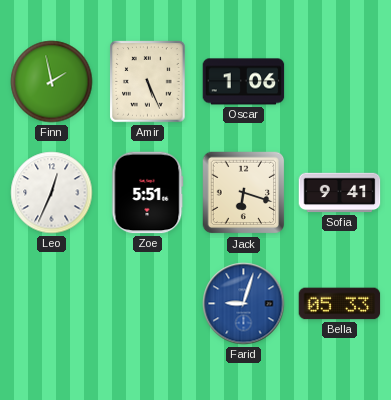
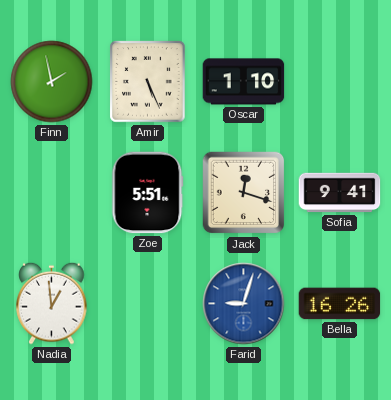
Oscar: 1:06 -> 1:10
Leo: 12:34 -> none
Jack: 6:18 -> 12:18
Nadia: none -> 12:59
Bella: 05:33 -> 16:26
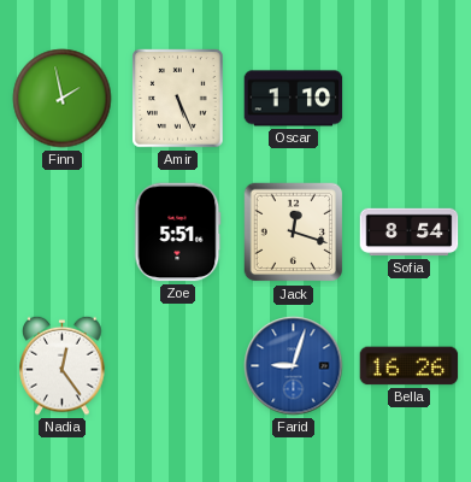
Sofia: 9:41 -> 8:54
Nadia: 12:59 -> 12:24
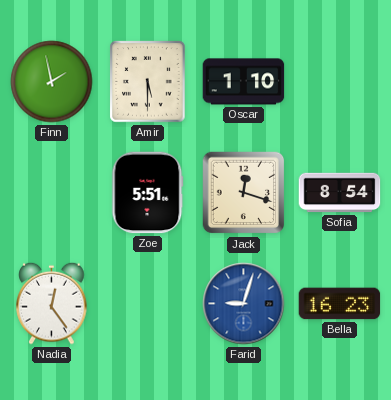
Amir: 5:26 -> 5:30
Bella: 16:26 -> 16:23
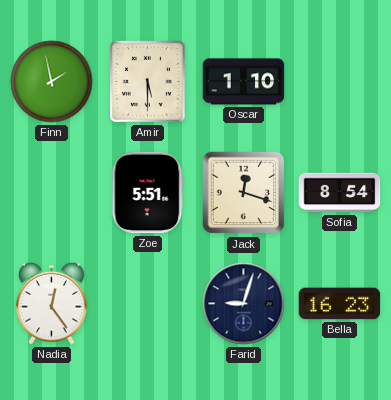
Farid dial: blue -> navy
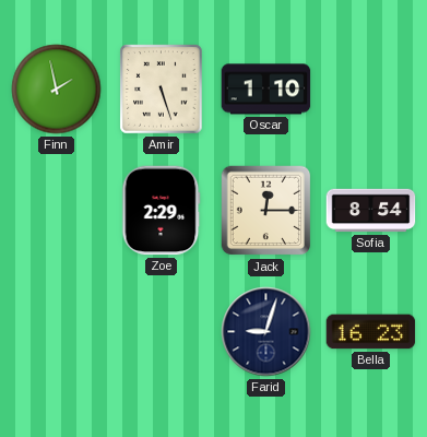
Amir: 5:30 -> 5:27
Zoe: 5:51 -> 2:29
Jack: 12:18 -> 12:15
Nadia: 12:24 -> none
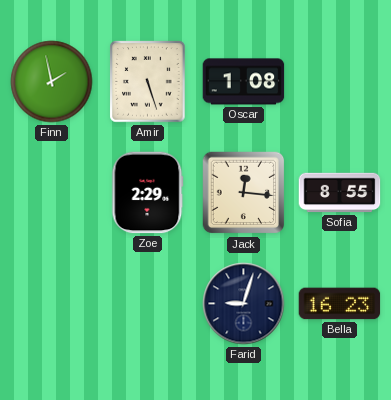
Oscar: 1:10 -> 1:08
Jack: 12:15 -> 12:16
Sofia: 8:54 -> 8:55
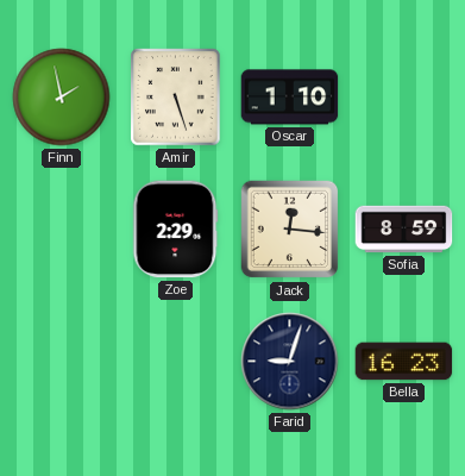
Oscar: 1:08 -> 1:10
Sofia: 8:55 -> 8:59
